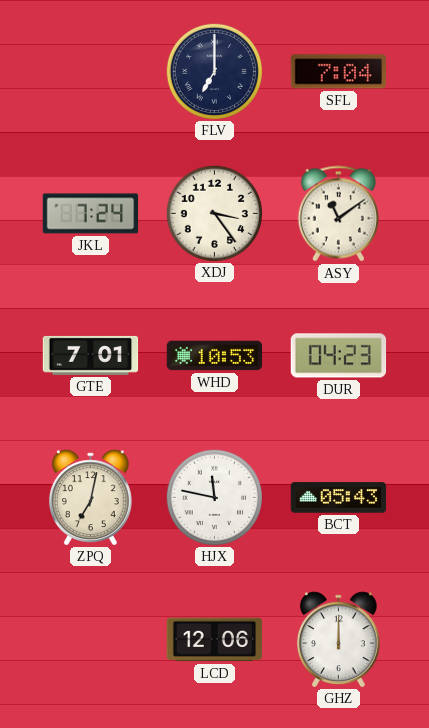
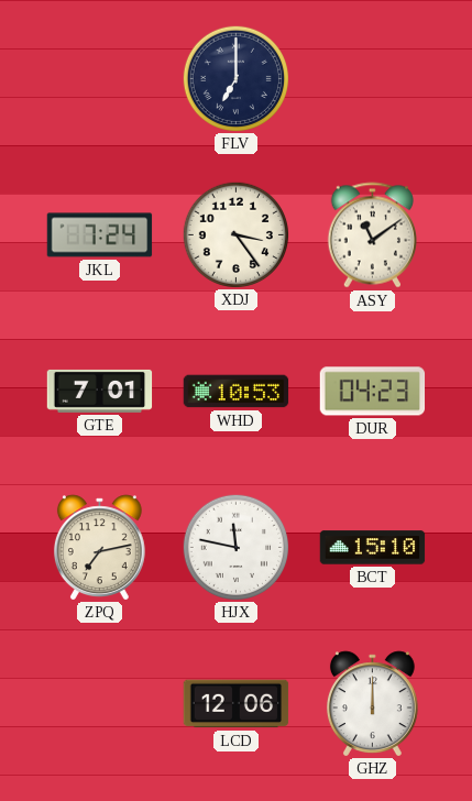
SFL: 7:04 -> none
ZPQ: 7:02 -> 7:13
BCT: 05:43 -> 15:10
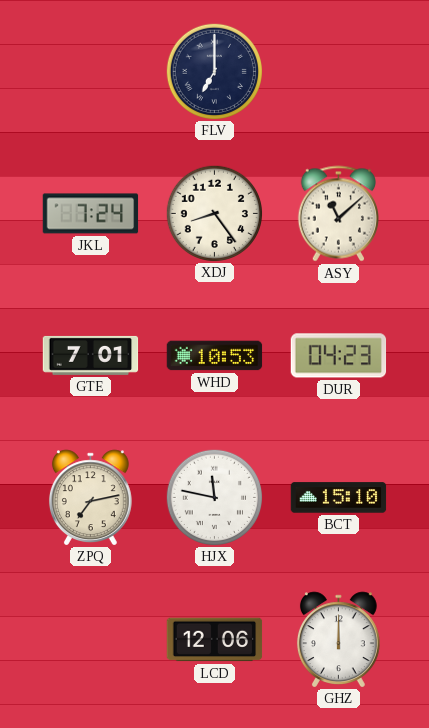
XDJ: 3:24 -> 8:24
ASY: 11:09 -> 11:08
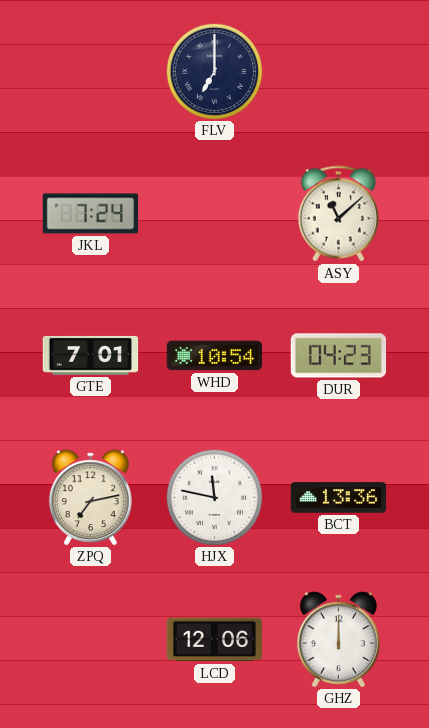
XDJ: 8:24 -> none
WHD: 10:53 -> 10:54
BCT: 15:10 -> 13:36
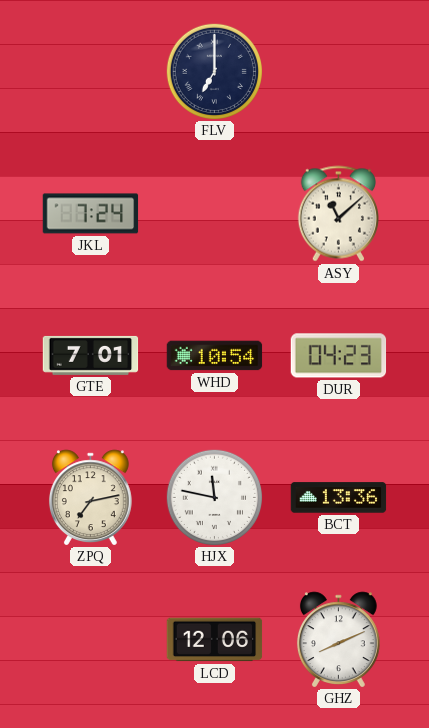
GHZ: 12:00 -> 8:11
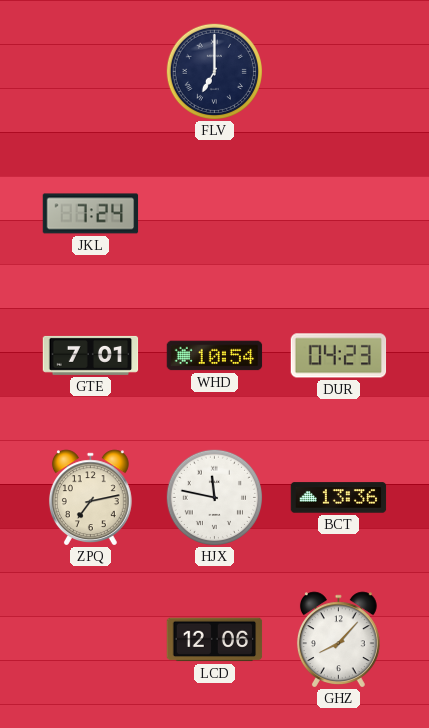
ASY: 11:08 -> none
GHZ: 8:11 -> 8:07
